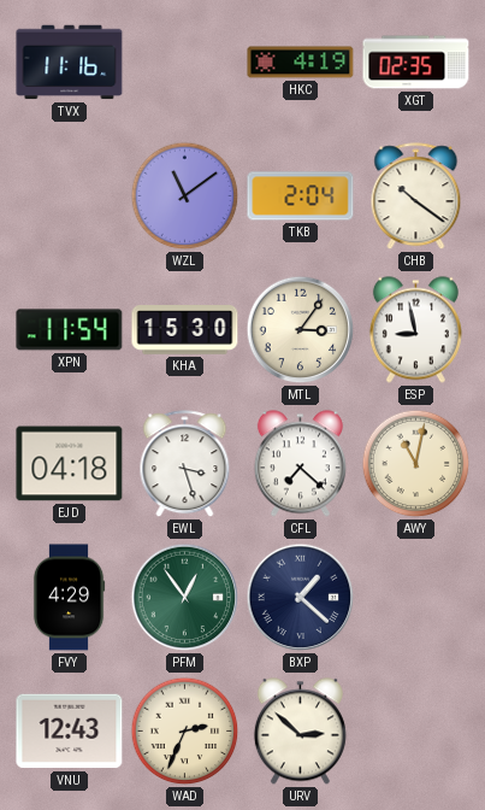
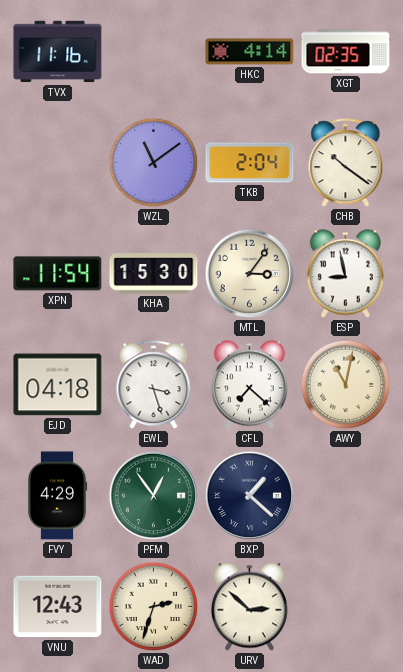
HKC: 4:19 -> 4:14
WAD: 2:34 -> 2:33
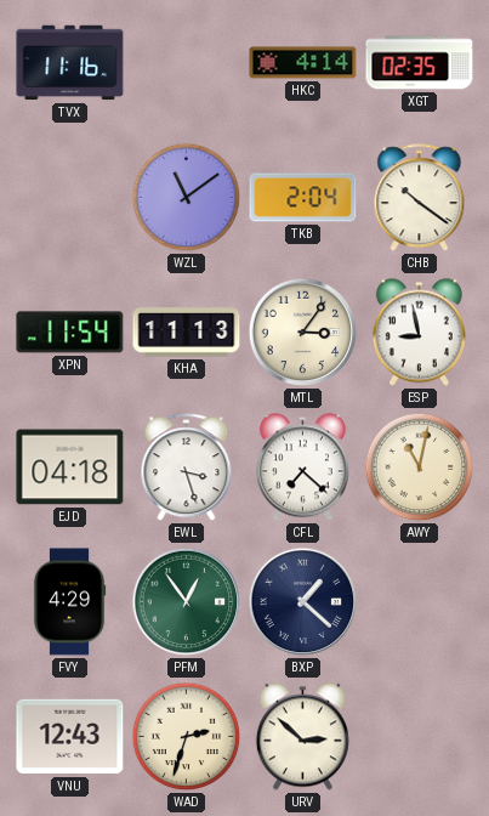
KHA: 15:30 -> 11:13
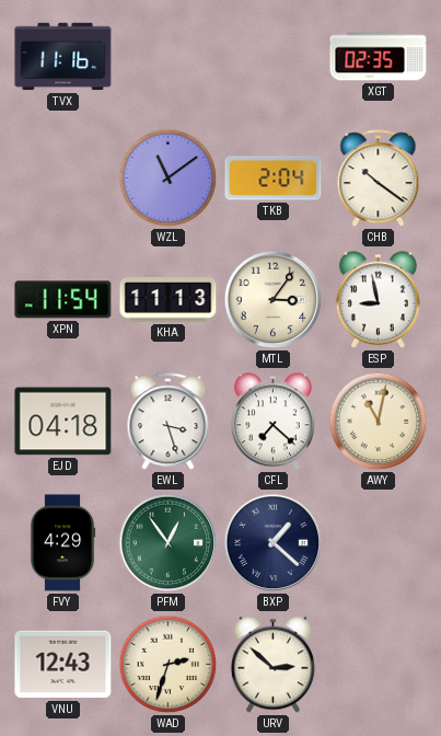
HKC: 4:14 -> none
